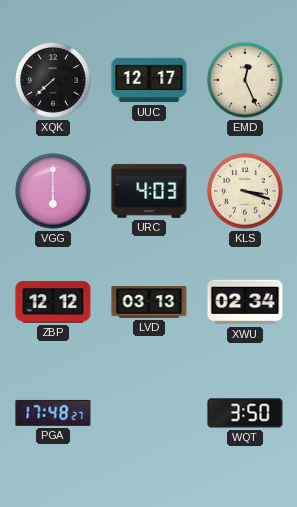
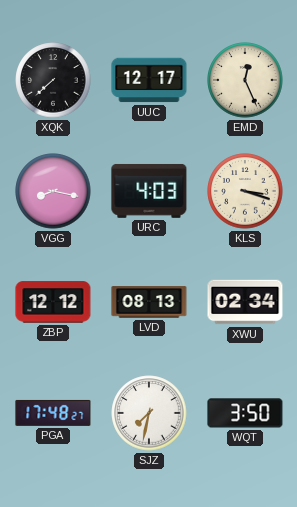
VGG: 6:00 -> 8:17
LVD: 03:13 -> 08:13
SJZ: none -> 7:32
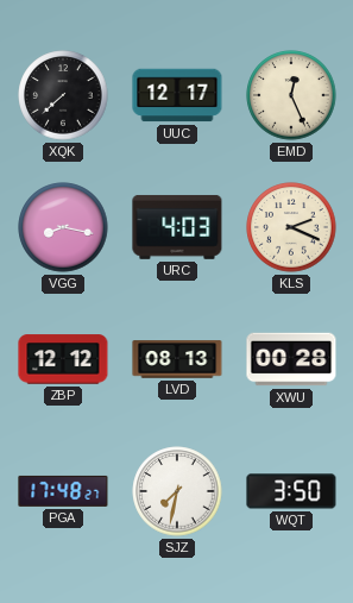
KLS: 3:18 -> 2:19
XWU: 02:34 -> 00:28
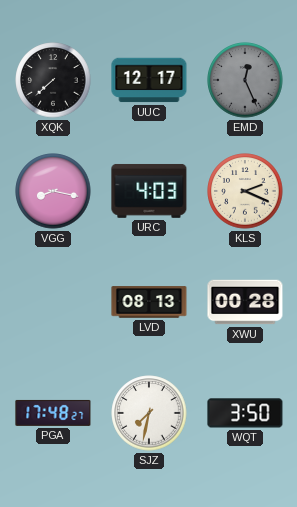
EMD dial: cream -> grey
ZBP: 12:12 -> none
